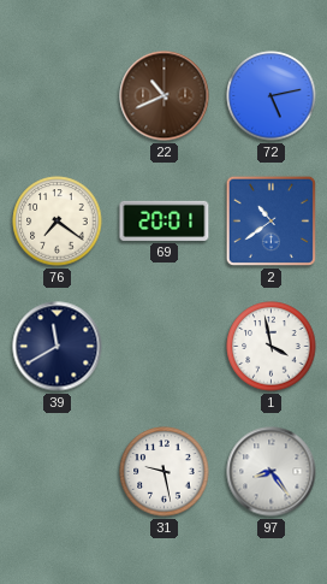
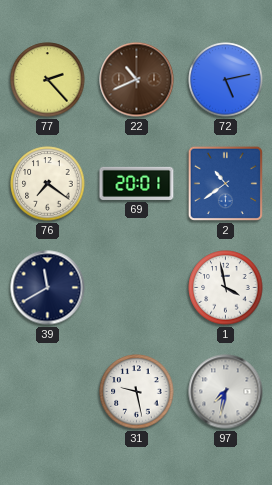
77: none -> 2:23
97: 8:24 -> 7:32
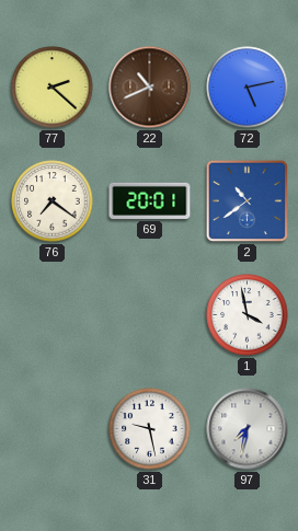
77: 2:23 -> 2:22
39: 11:40 -> none
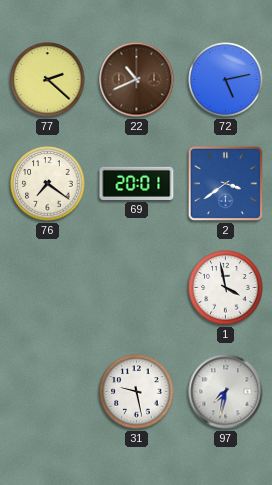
2: 10:39 -> 3:39
